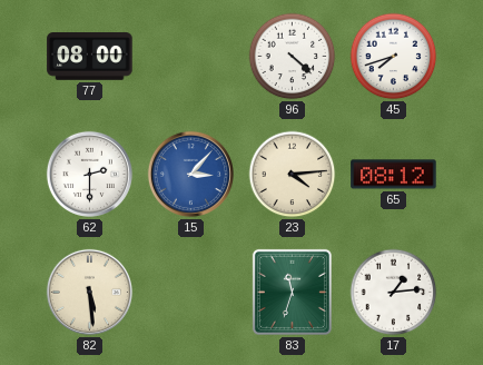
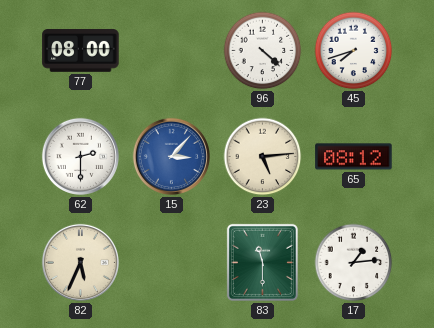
23: 4:14 -> 5:14
82: 5:29 -> 5:34
83: 11:33 -> 11:30
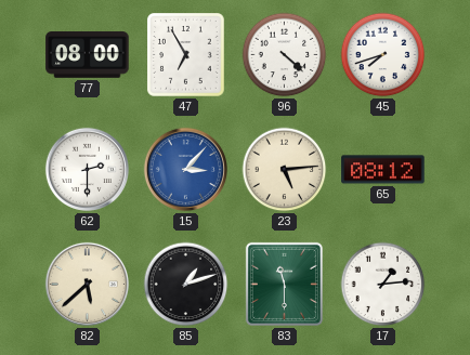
47: none -> 6:55
82: 5:34 -> 5:38
85: none -> 1:12
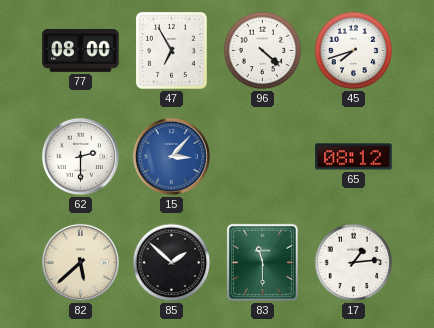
23: 5:14 -> none
85: 1:12 -> 1:52
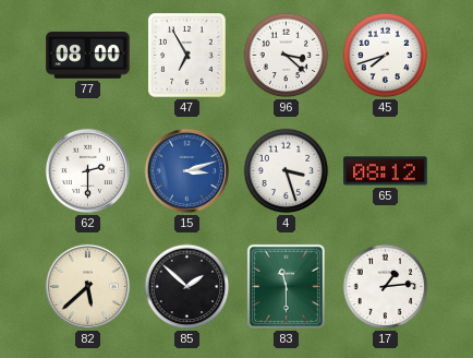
96: 4:22 -> 3:22
15: 3:07 -> 3:12
4: none -> 3:27
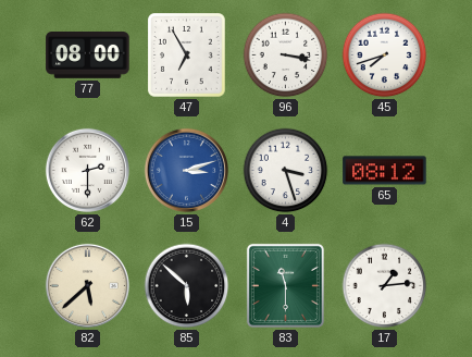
96: 3:22 -> 3:17
85: 1:52 -> 5:52
